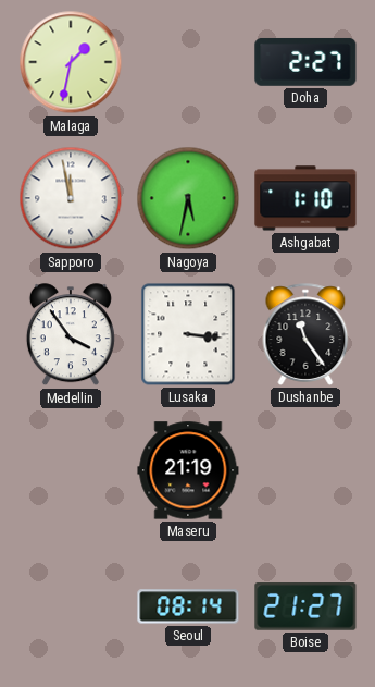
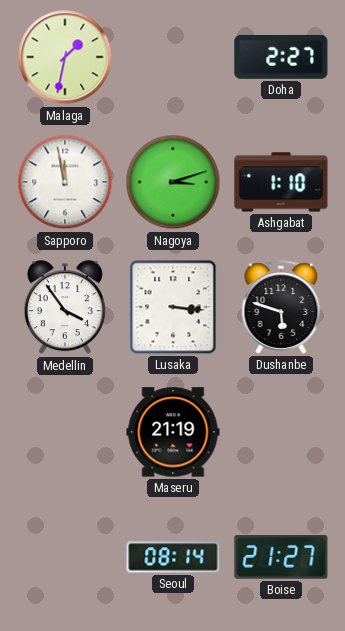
Nagoya: 5:32 -> 3:12
Dushanbe: 11:24 -> 5:48
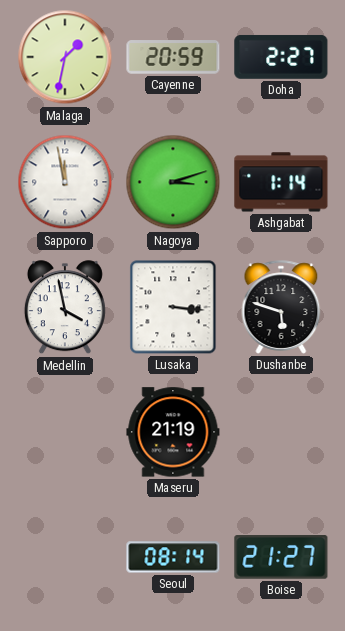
Cayenne: none -> 20:59
Ashgabat: 1:10 -> 1:14
Medellin: 3:54 -> 3:58
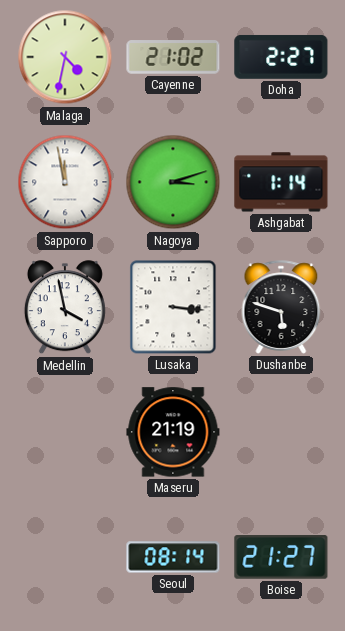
Malaga: 1:32 -> 4:32
Cayenne: 20:59 -> 21:02
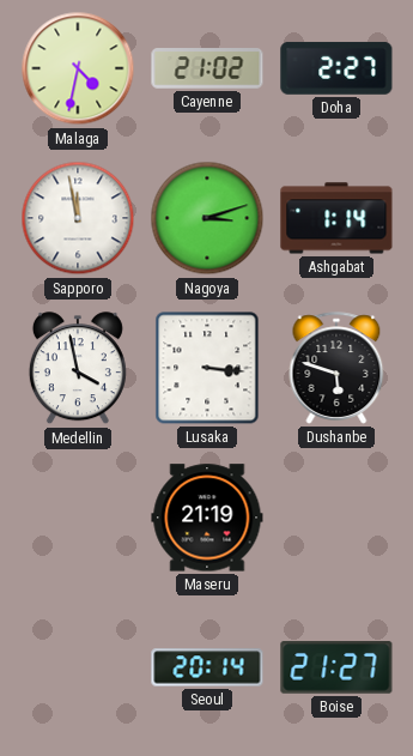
Seoul: 08:14 -> 20:14
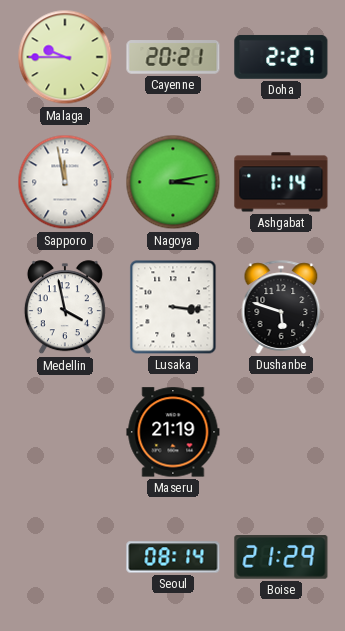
Malaga: 4:32 -> 9:45
Cayenne: 21:02 -> 20:21
Nagoya: 3:12 -> 3:13
Seoul: 20:14 -> 08:14
Boise: 21:27 -> 21:29
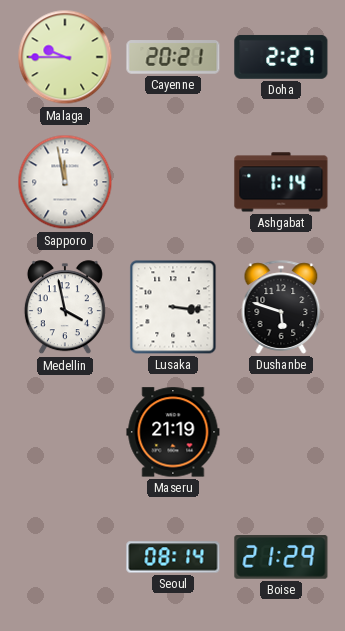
Nagoya: 3:13 -> none
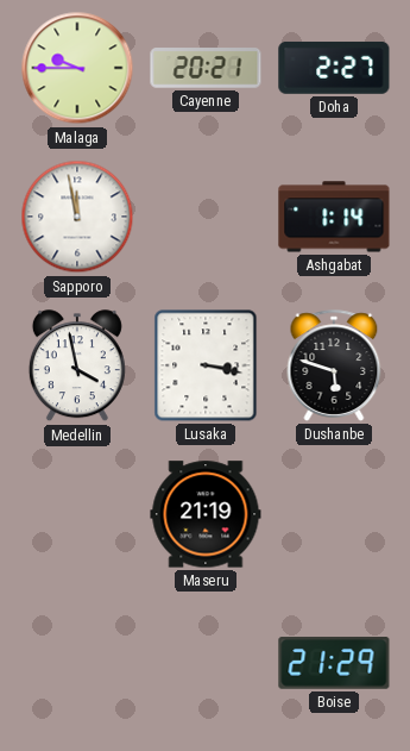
Lusaka: 3:16 -> 3:17
Seoul: 08:14 -> none
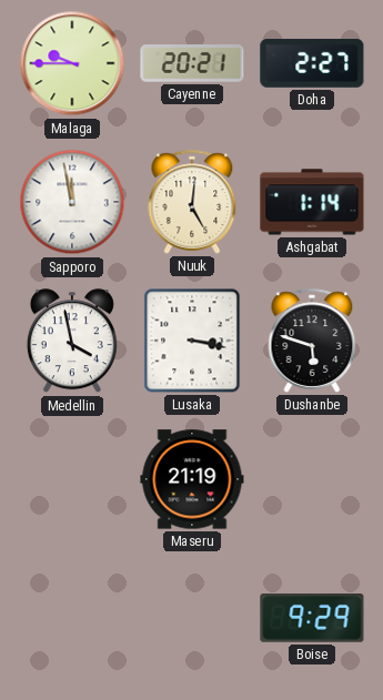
Nuuk: none -> 5:01
Boise: 21:29 -> 9:29
